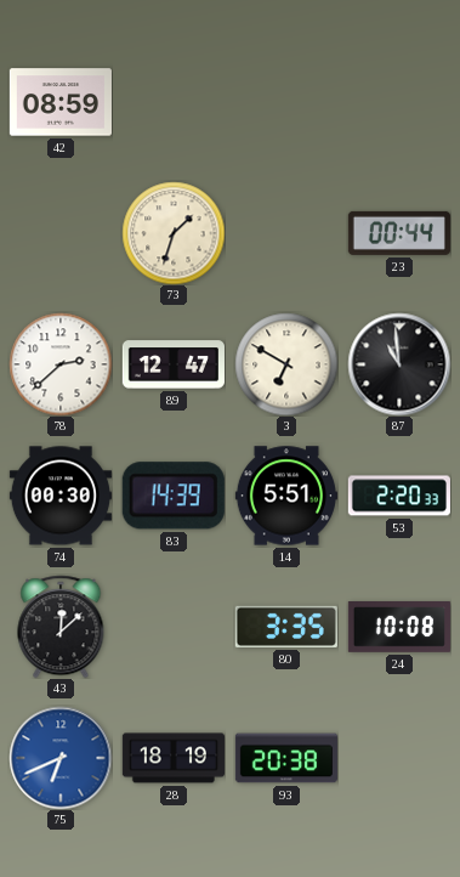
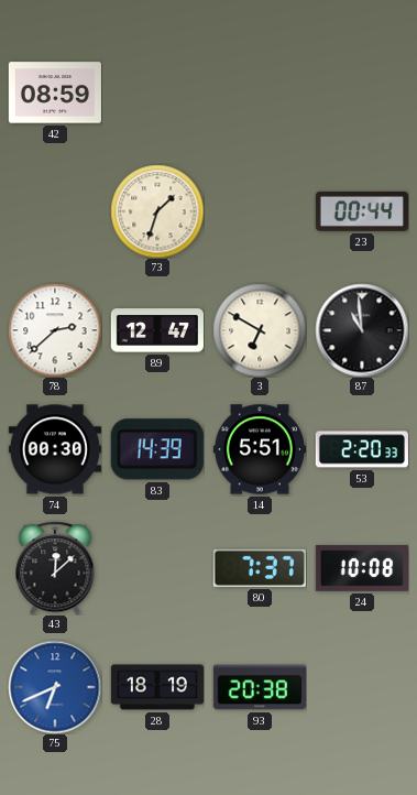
80: 3:35 -> 7:37
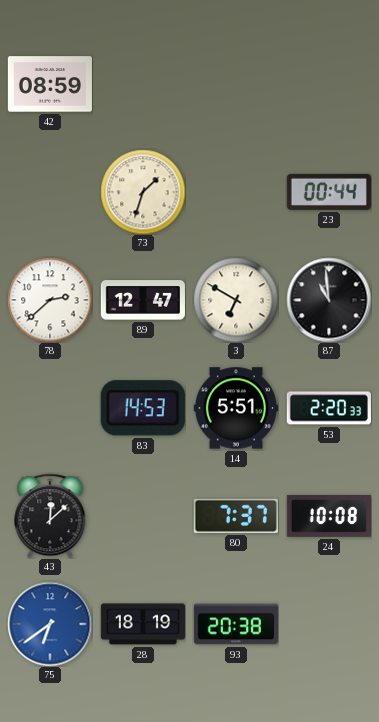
74: 00:30 -> none
83: 14:39 -> 14:53
75: 6:41 -> 6:39
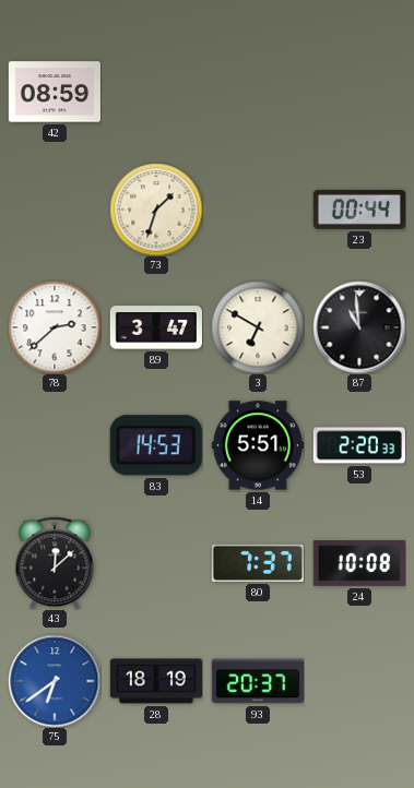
89: 12:47 -> 3:47
93: 20:38 -> 20:37
